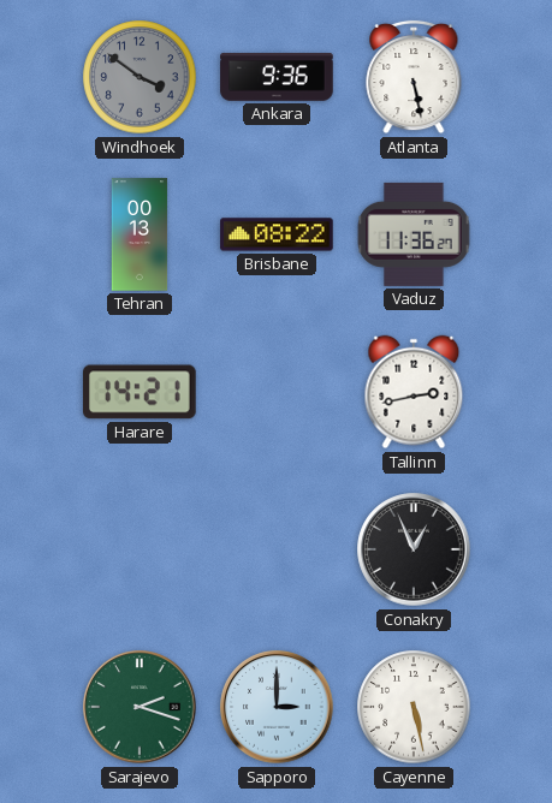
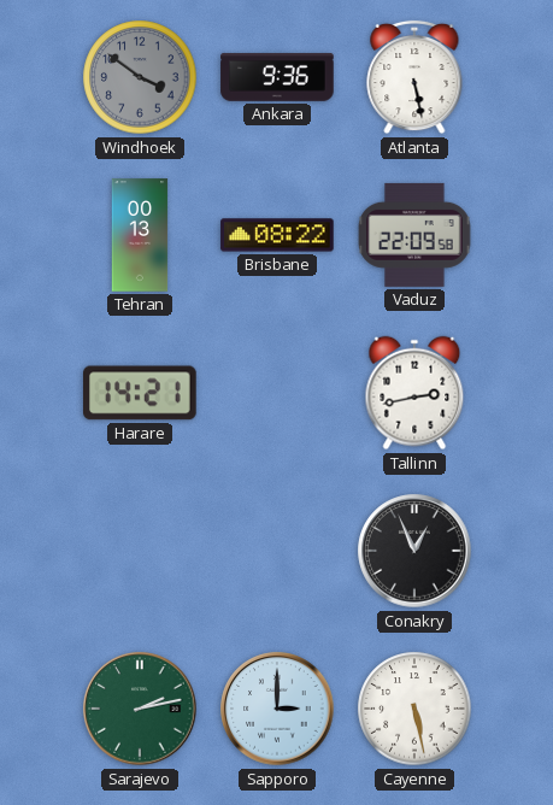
Vaduz: 11:36 -> 22:09
Sarajevo: 2:18 -> 2:13
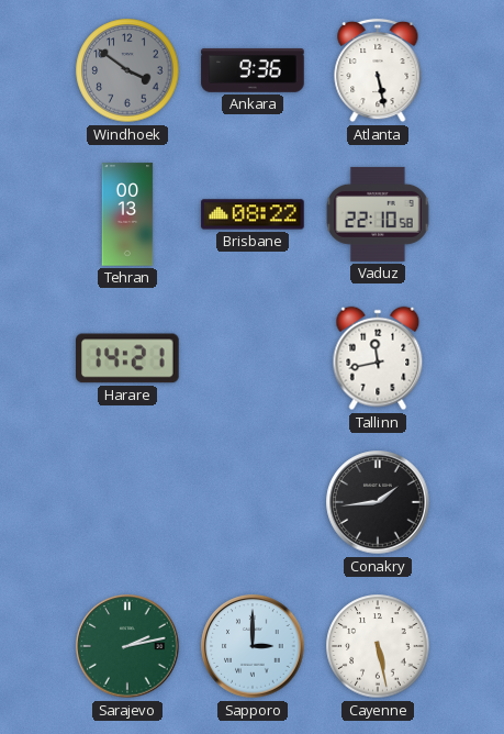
Vaduz: 22:09 -> 22:10
Tallinn: 2:43 -> 11:43
Conakry: 12:56 -> 1:44
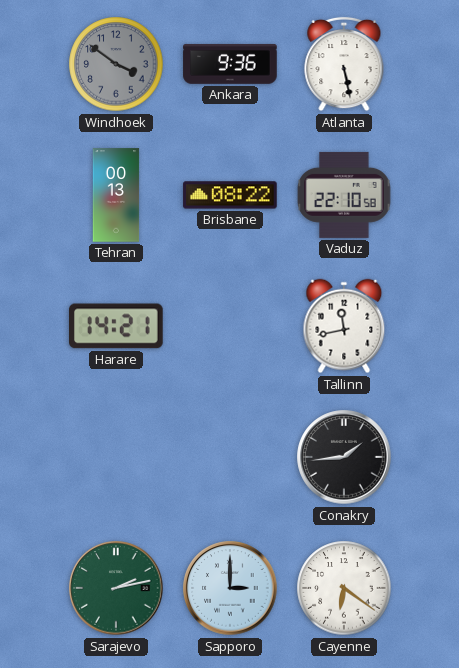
Cayenne: 5:28 -> 6:21
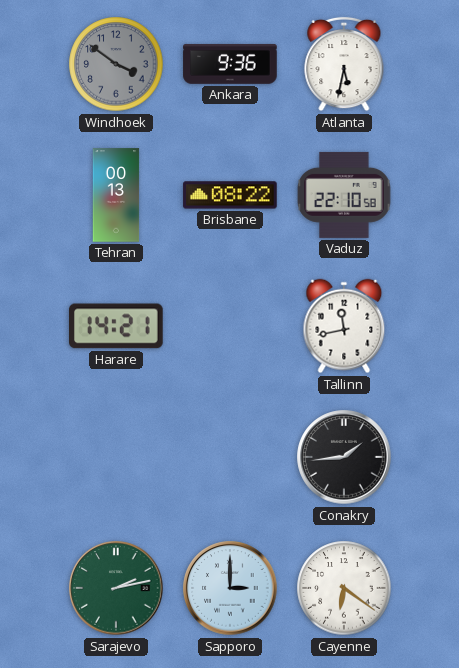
Atlanta: 5:28 -> 5:32
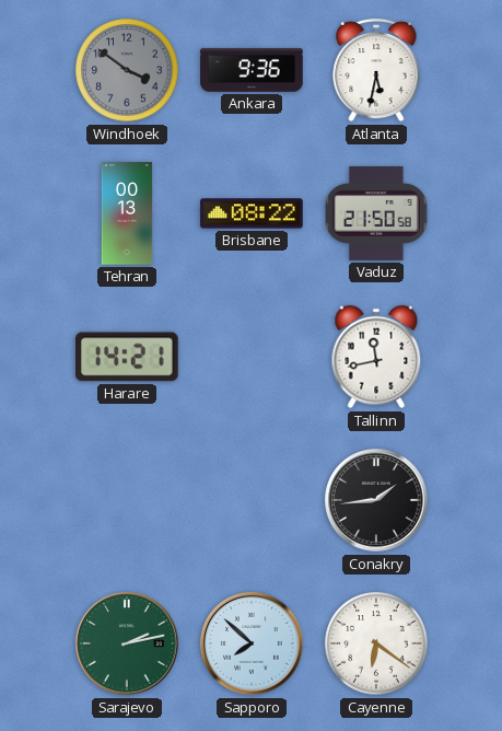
Vaduz: 22:10 -> 21:50
Sapporo: 3:00 -> 7:52
